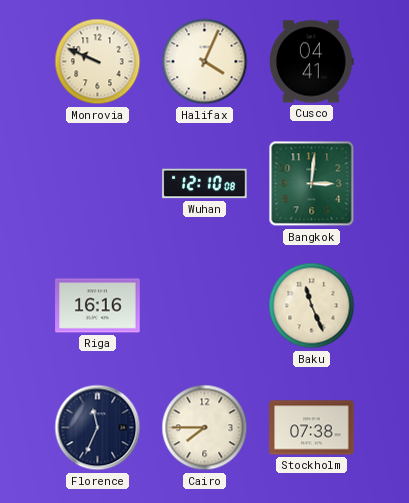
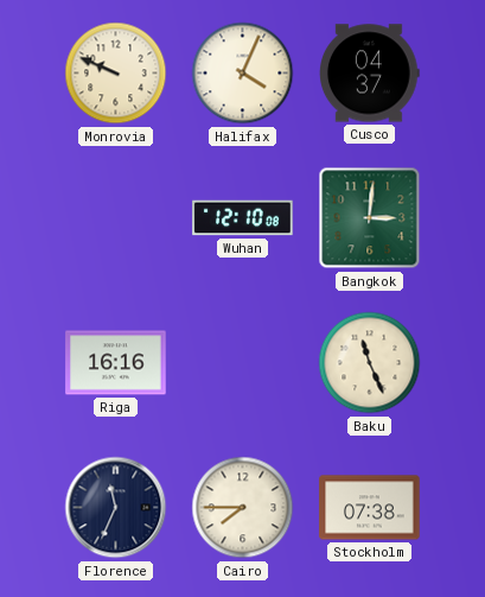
Cusco: 04:41 -> 04:37
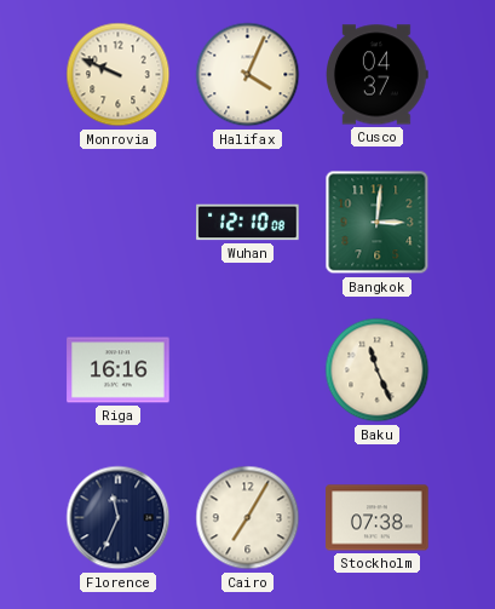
Cairo: 7:45 -> 7:05
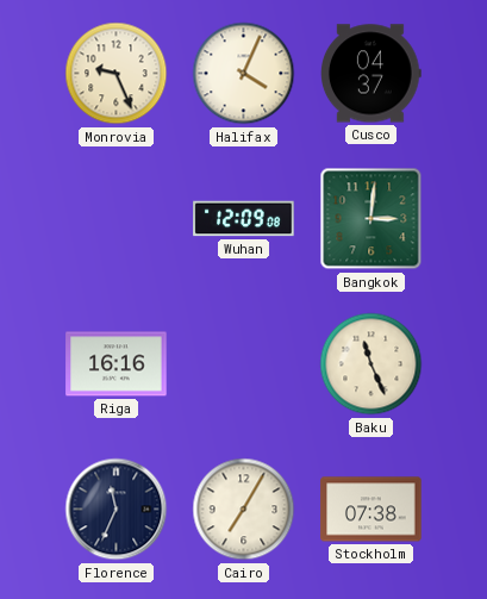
Monrovia: 9:49 -> 9:26
Wuhan: 12:10 -> 12:09
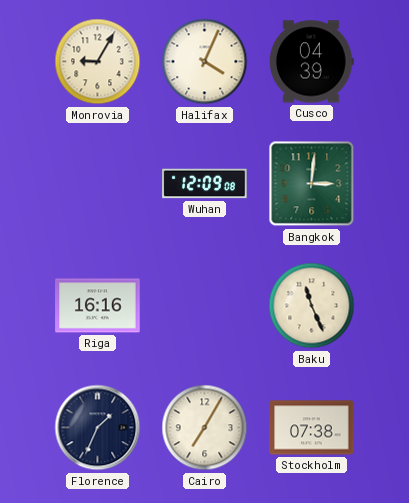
Monrovia: 9:26 -> 9:05
Cusco: 04:37 -> 04:39
Florence: 11:34 -> 1:34
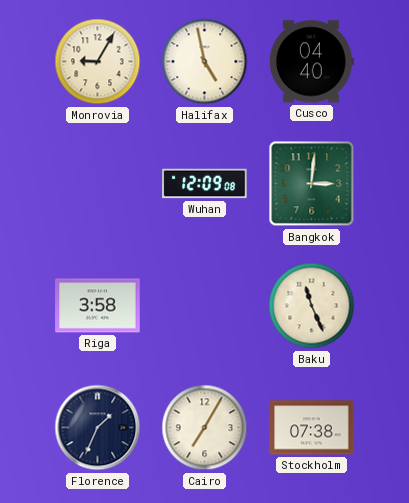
Halifax: 4:04 -> 4:58
Cusco: 04:39 -> 04:40
Riga: 16:16 -> 3:58
